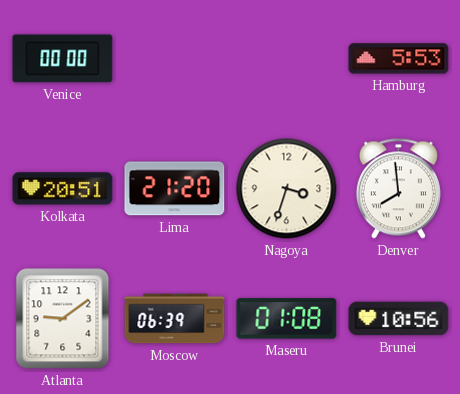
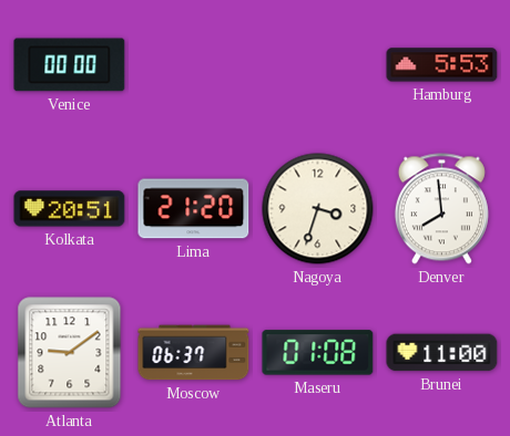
Moscow: 06:39 -> 06:37
Brunei: 10:56 -> 11:00
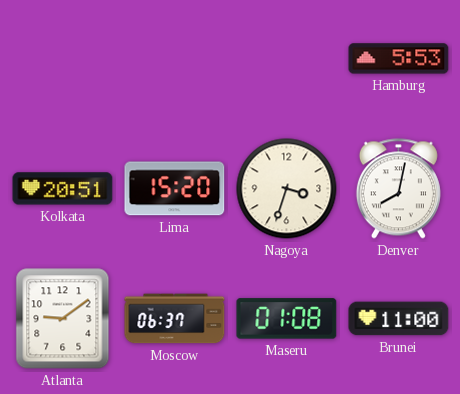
Venice: 00:00 -> none
Lima: 21:20 -> 15:20
Denver: 7:59 -> 8:02
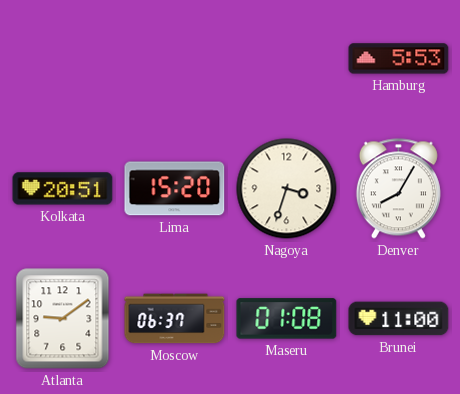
Denver: 8:02 -> 8:05
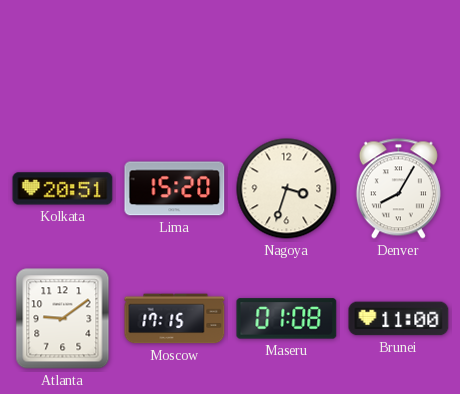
Hamburg: 5:53 -> none
Moscow: 06:37 -> 17:15
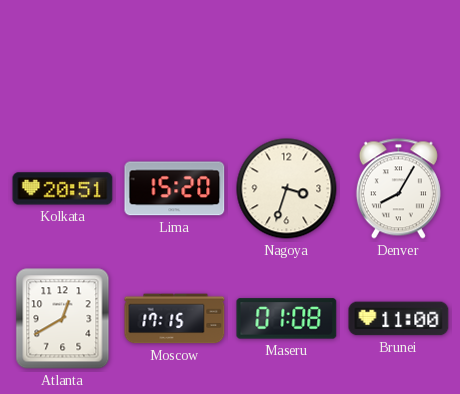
Atlanta: 9:09 -> 12:40
